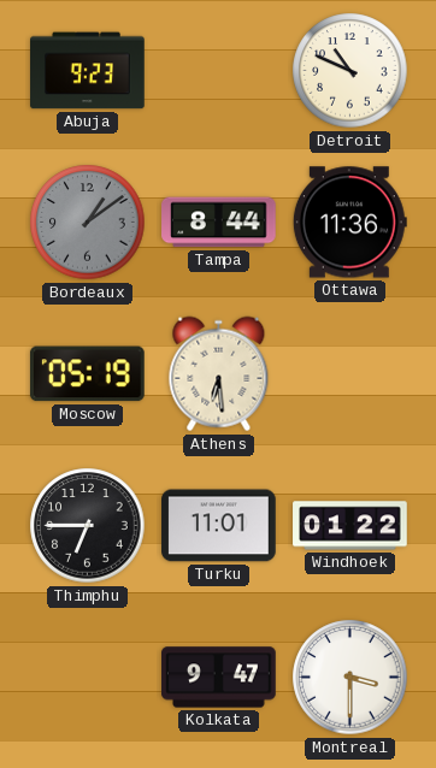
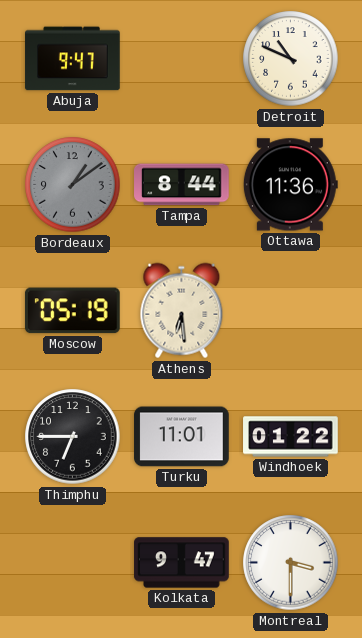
Abuja: 9:23 -> 9:47
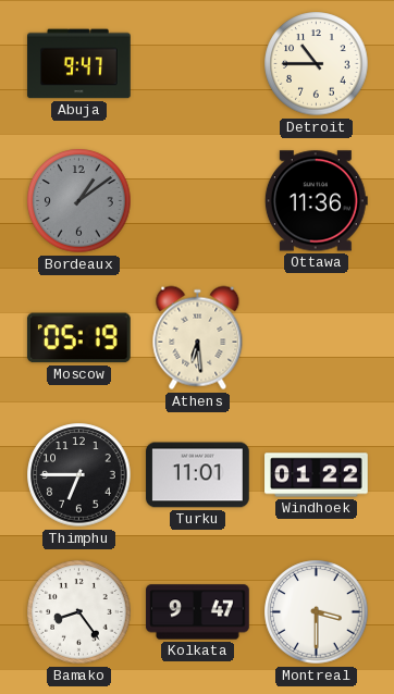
Detroit: 10:49 -> 10:45
Tampa: 8:44 -> none
Bamako: none -> 8:24
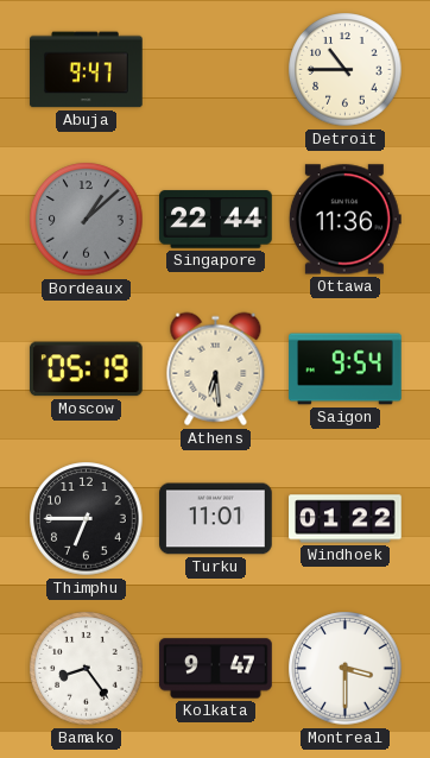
Bordeaux: 1:09 -> 1:08
Singapore: none -> 22:44
Saigon: none -> 9:54
